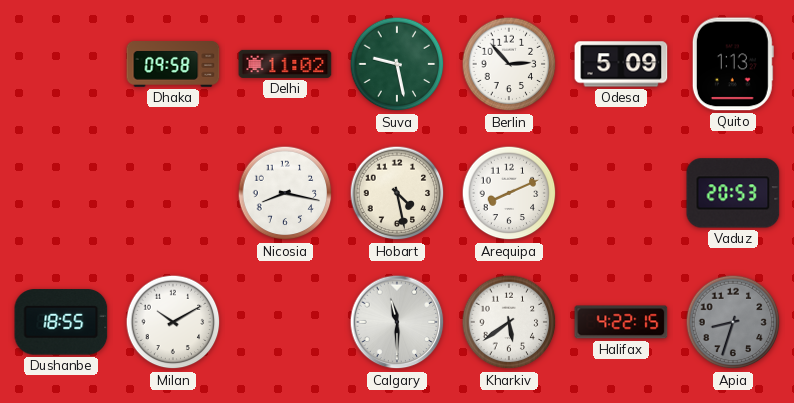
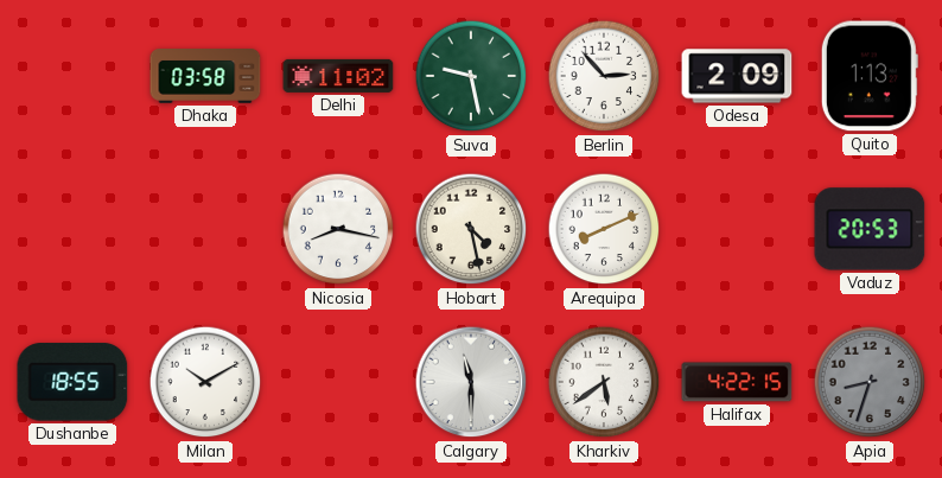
Dhaka: 09:58 -> 03:58
Odesa: 5:09 -> 2:09
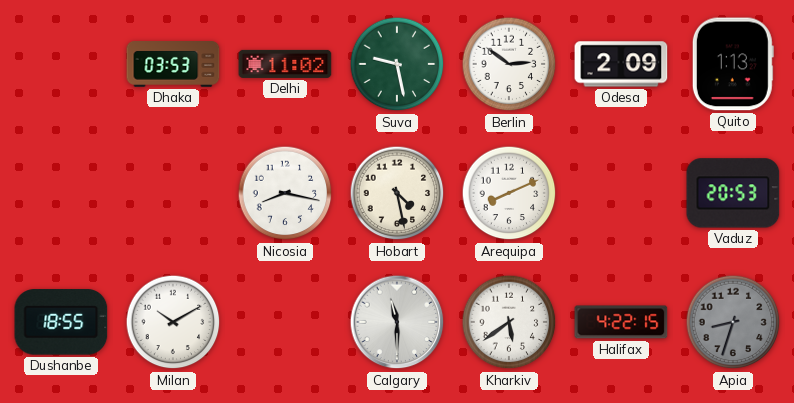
Dhaka: 03:58 -> 03:53
Berlin: 2:53 -> 2:51
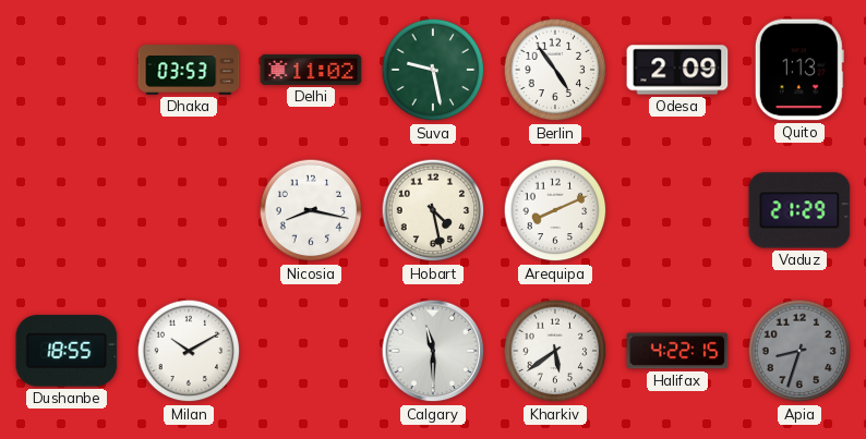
Berlin: 2:51 -> 4:54
Vaduz: 20:53 -> 21:29
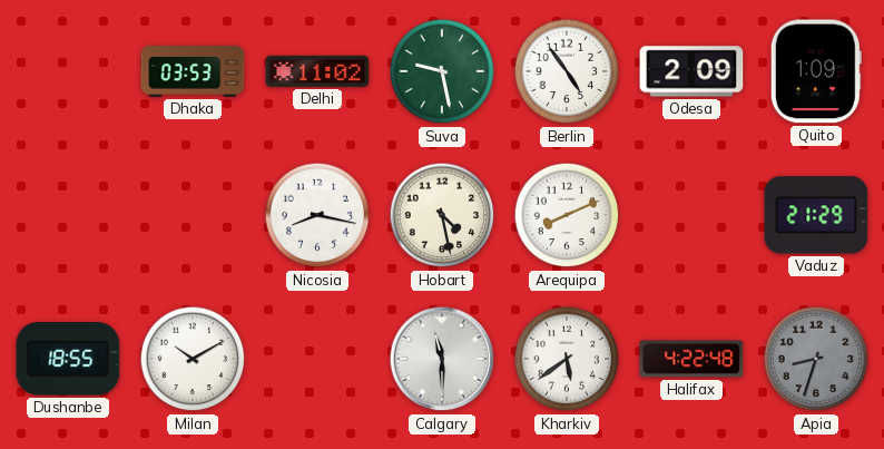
Quito: 1:13 -> 1:09
Halifax: 4:22:15 -> 4:22:48
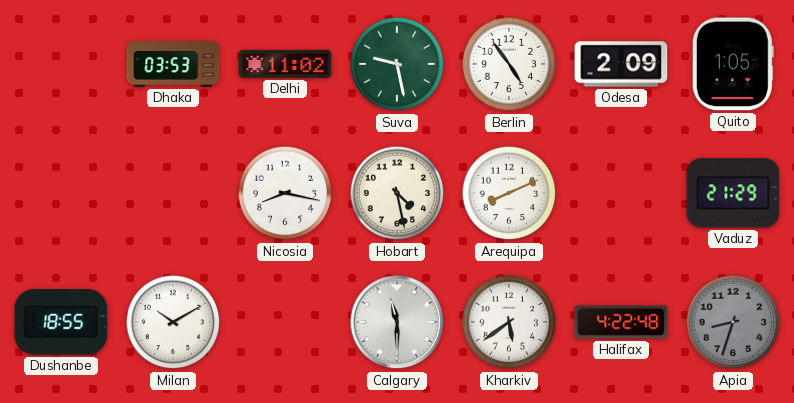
Quito: 1:09 -> 1:05
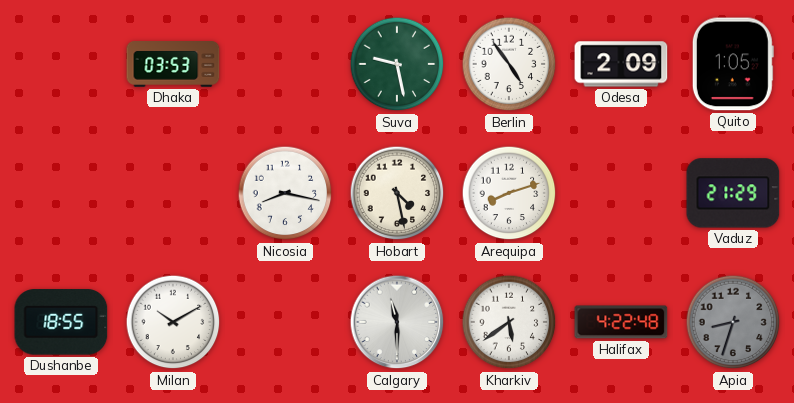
Delhi: 11:02 -> none
Arequipa: 8:11 -> 8:12
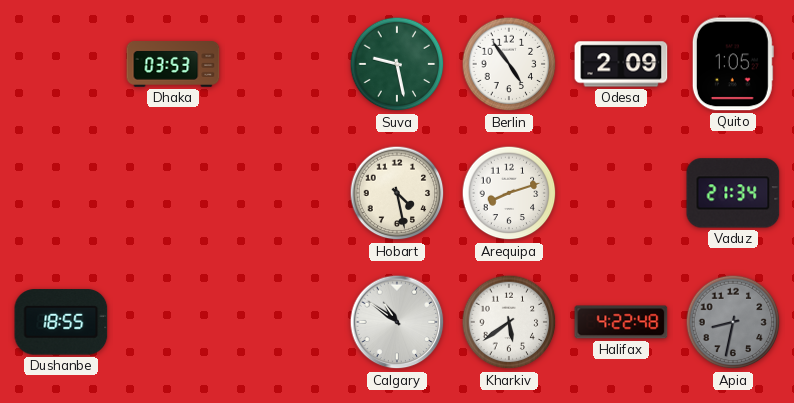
Nicosia: 8:17 -> none
Vaduz: 21:29 -> 21:34
Milan: 10:10 -> none
Calgary: 11:30 -> 10:51
Apia: 8:33 -> 8:32
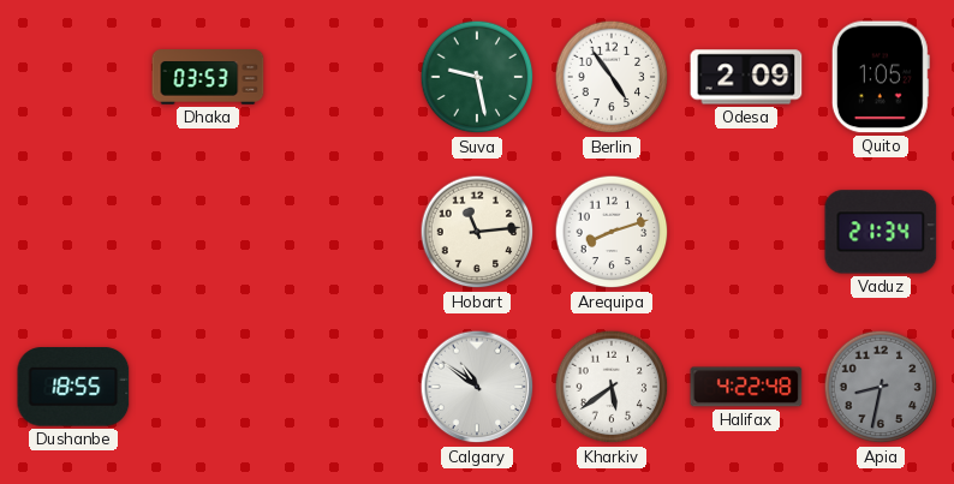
Hobart: 4:28 -> 11:14
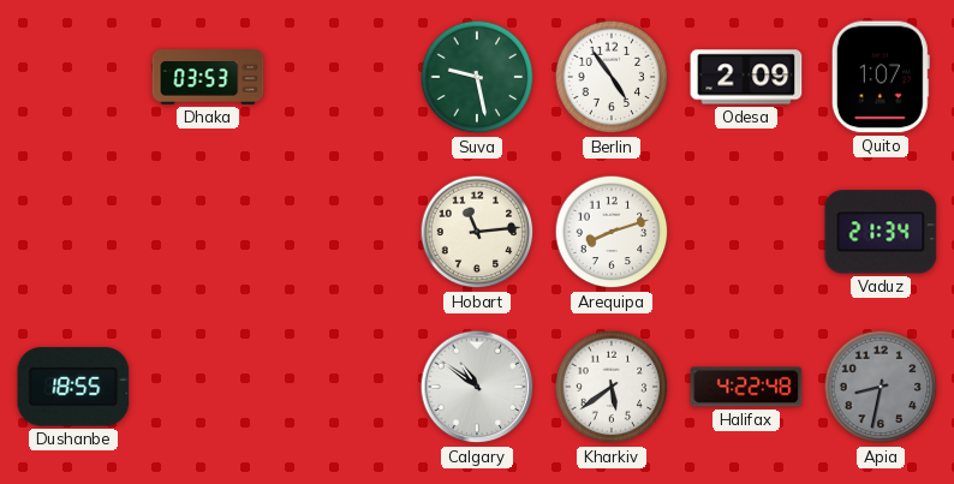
Quito: 1:05 -> 1:07
